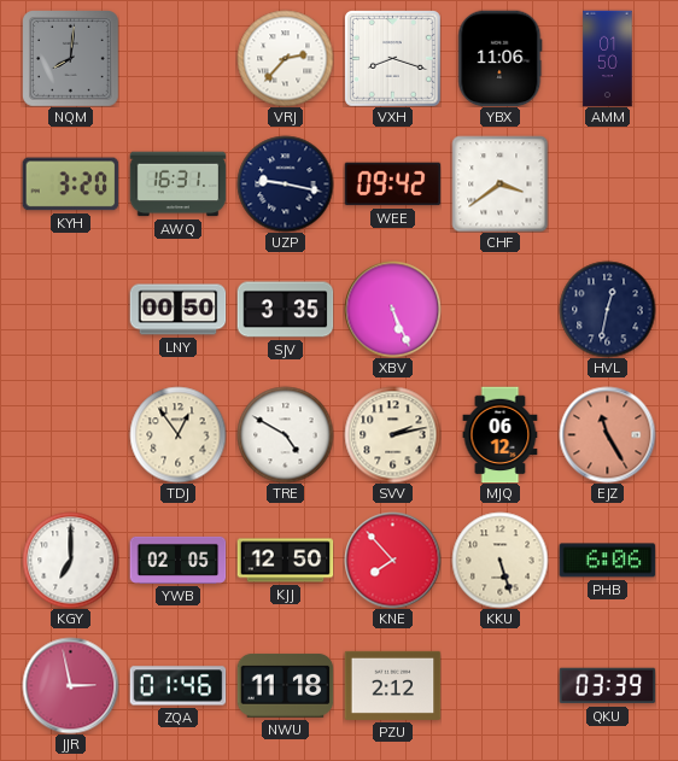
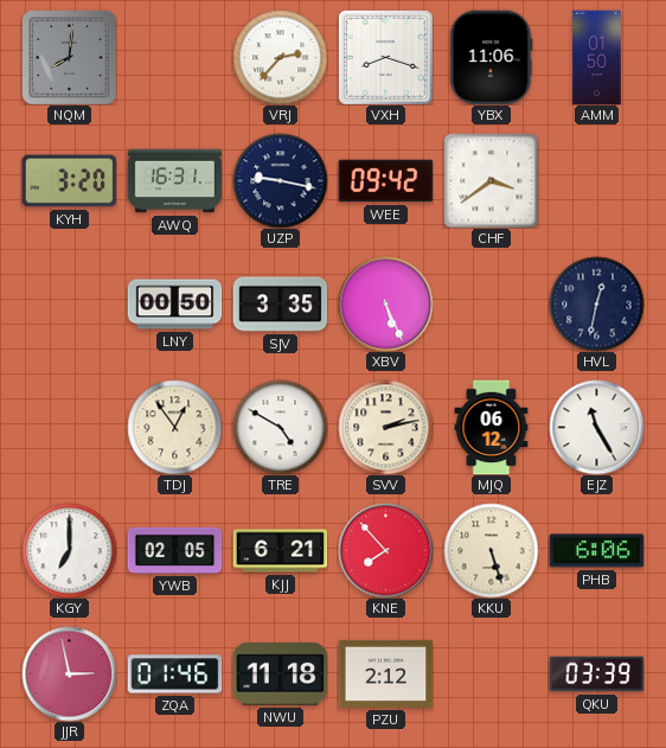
EJZ dial: salmon -> white
KJJ: 12:50 -> 6:21
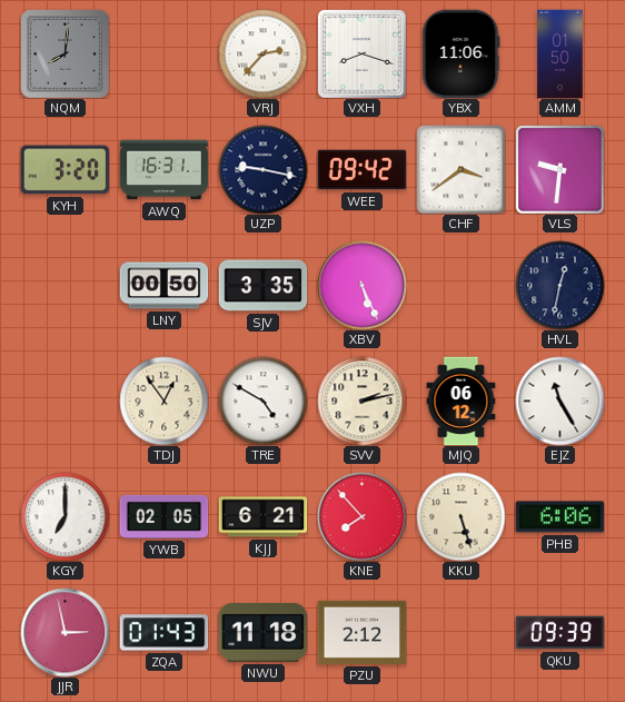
VLS: none -> 9:31
ZQA: 01:46 -> 01:43
QKU: 03:39 -> 09:39
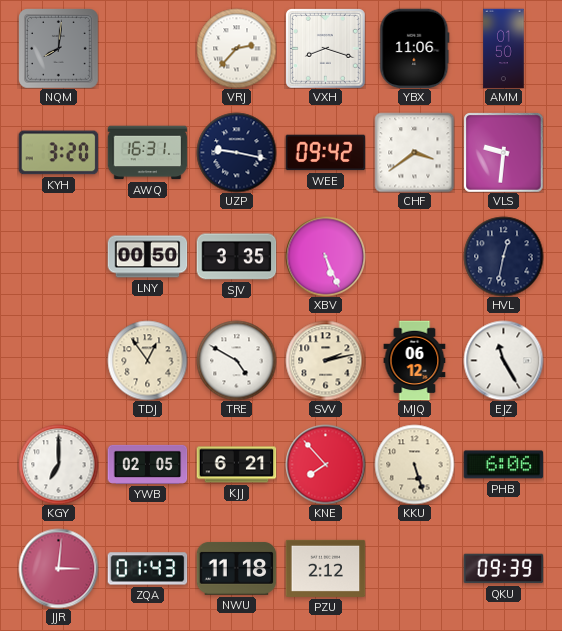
JJR: 2:58 -> 3:01
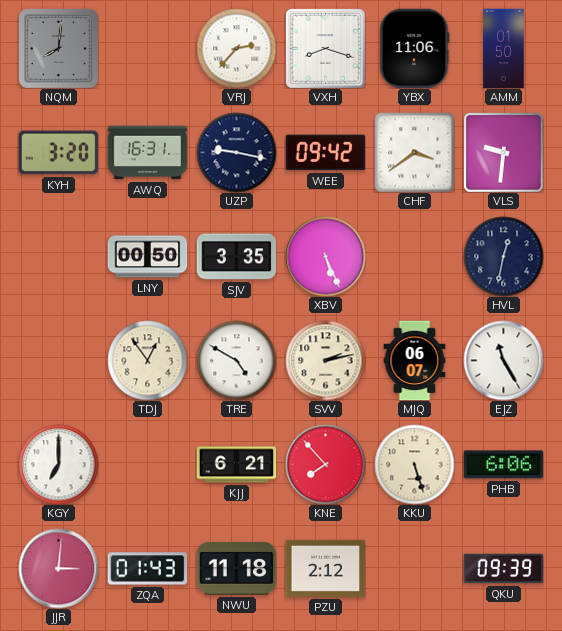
MJQ: 06:12 -> 06:07
YWB: 02:05 -> none
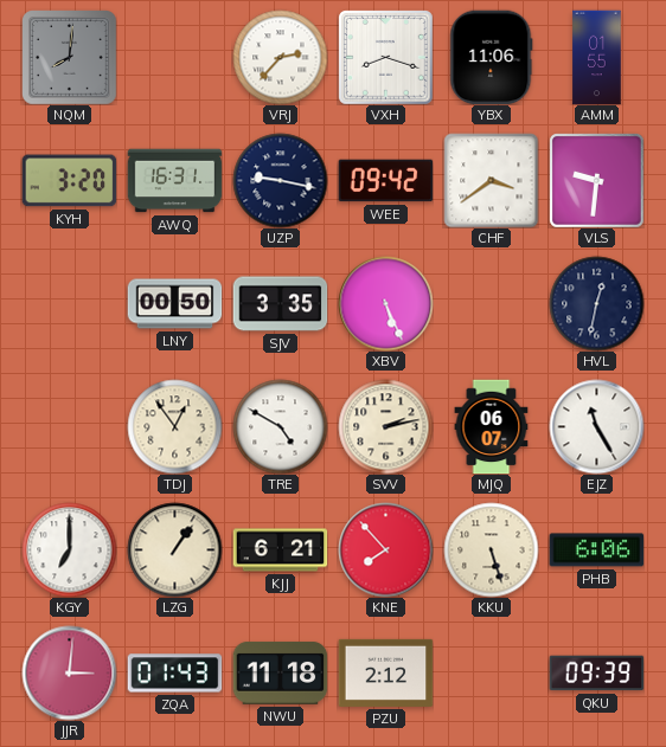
AMM: 01:50 -> 01:55
LZG: none -> 1:06
